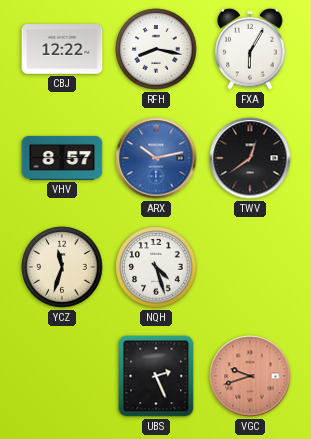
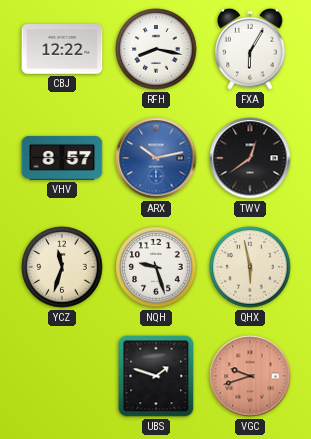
NQH: 4:27 -> 9:27
QHX: none -> 5:58
UBS: 2:26 -> 1:48
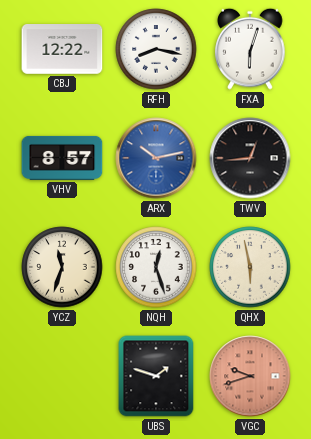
FXA: 6:05 -> 6:03
TWV: 12:39 -> 12:44
NQH: 9:27 -> 12:27
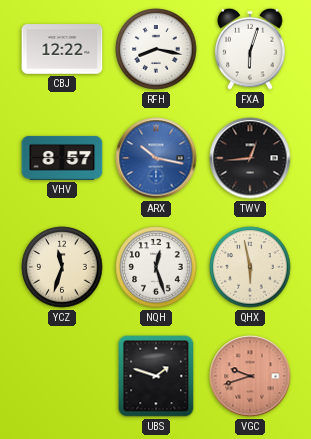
ARX: 10:13 -> 10:17
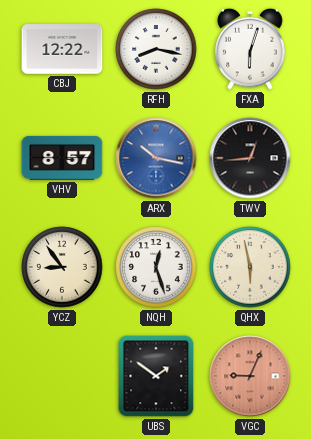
YCZ: 11:33 -> 8:54
UBS: 1:48 -> 1:51
VGC: 9:42 -> 9:04
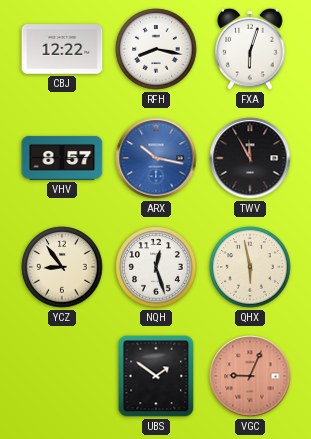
TWV: 12:44 -> 11:55
